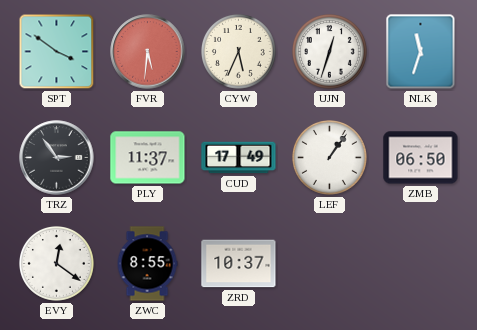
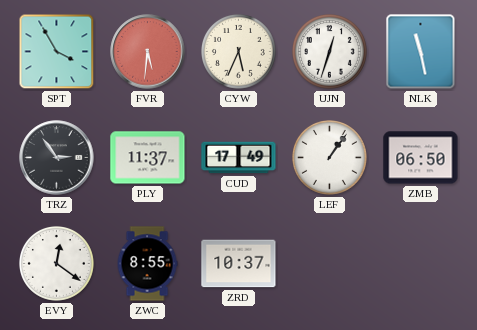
SPT: 3:51 -> 3:55
NLK: 11:33 -> 11:28
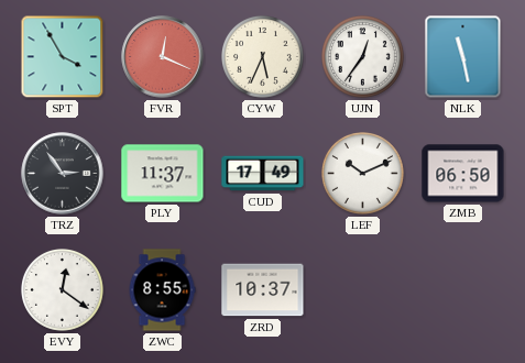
FVR: 5:31 -> 12:19
UJN: 12:33 -> 12:36
LEF: 1:06 -> 10:11
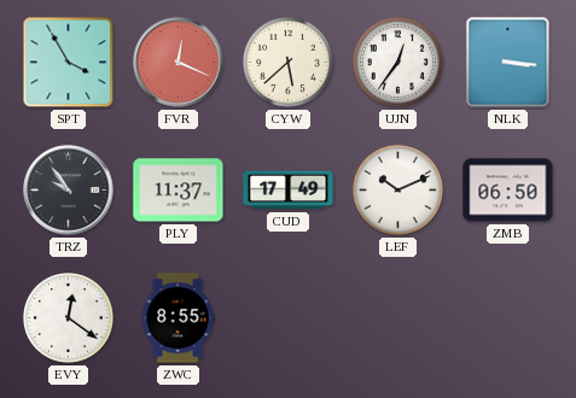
CYW: 5:34 -> 5:38
NLK: 11:28 -> 3:16
TRZ: 2:54 -> 9:54
ZRD: 10:37 -> none
